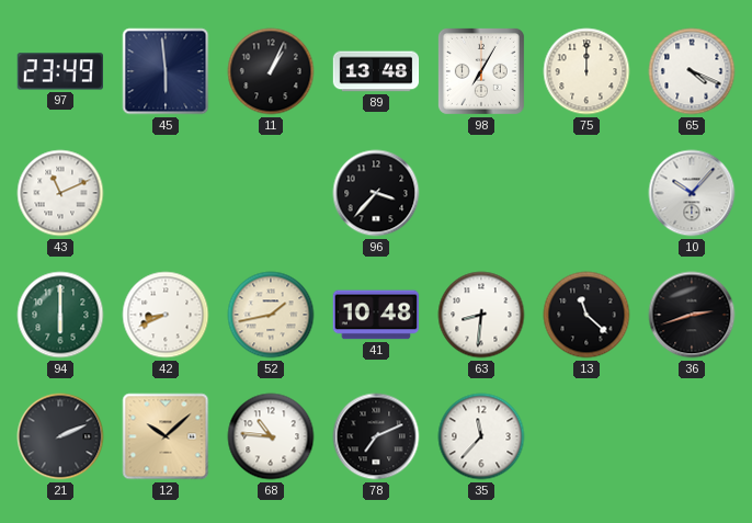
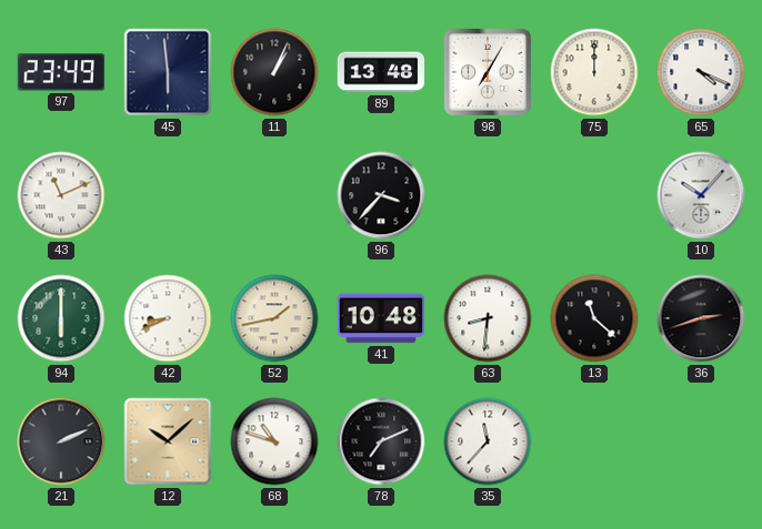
68: 10:46 -> 10:48
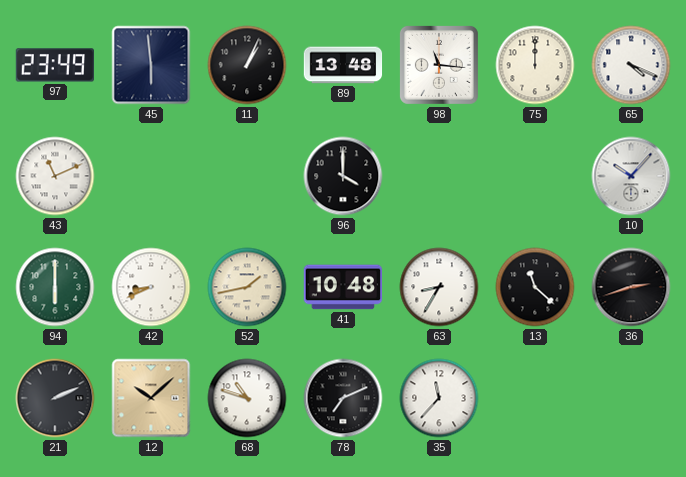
98: 7:05 -> 11:16
96: 3:37 -> 4:00
63: 8:31 -> 8:35
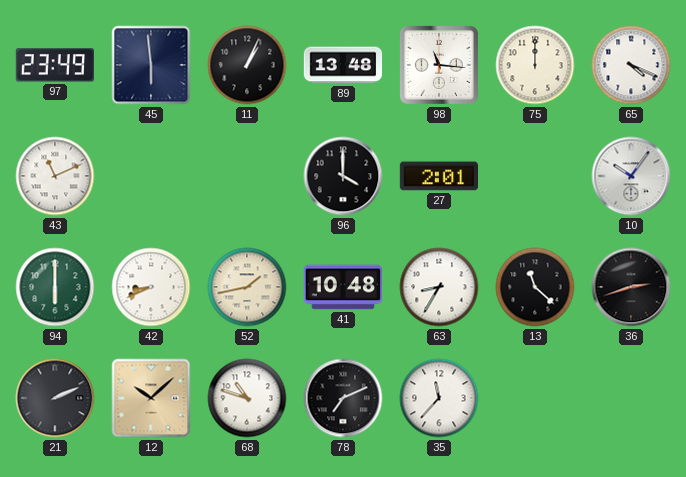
27: none -> 2:01
10: 10:07 -> 10:06
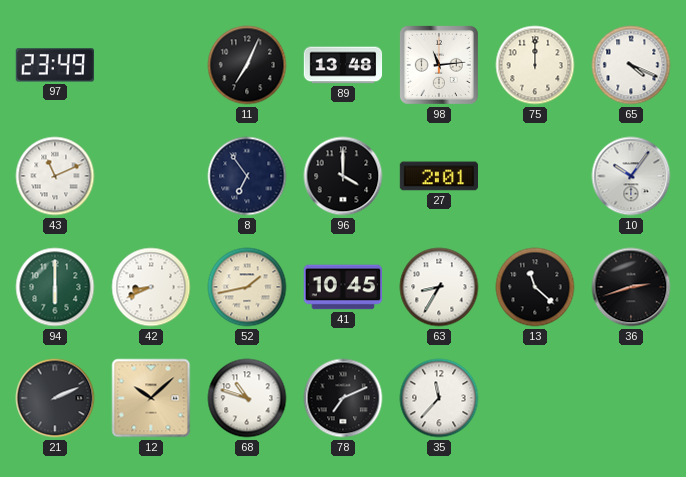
45: 5:59 -> none
11: 1:04 -> 7:04
98: 11:16 -> 11:14
8: none -> 6:54
41: 10:48 -> 10:45
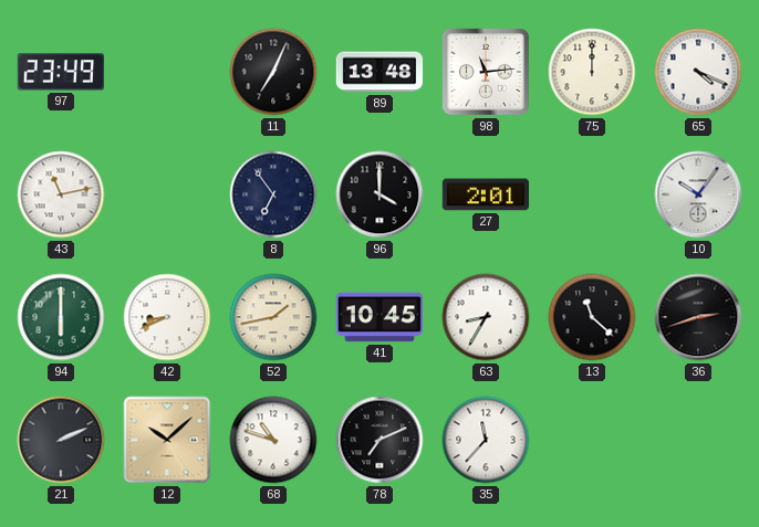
43: 11:11 -> 11:13
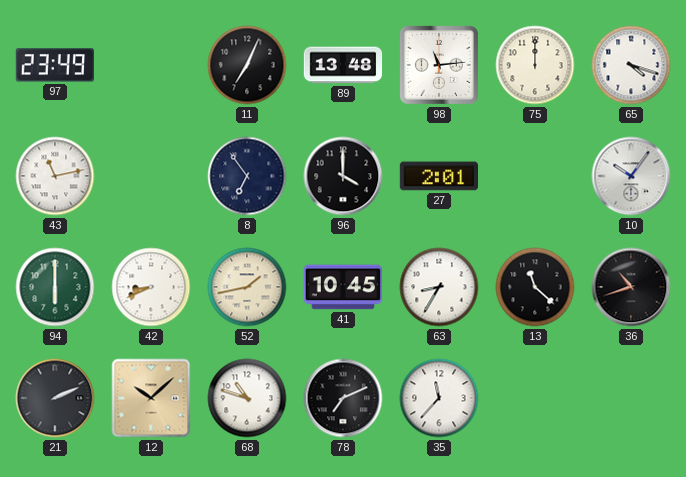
65: 4:19 -> 4:18
36: 2:42 -> 10:42
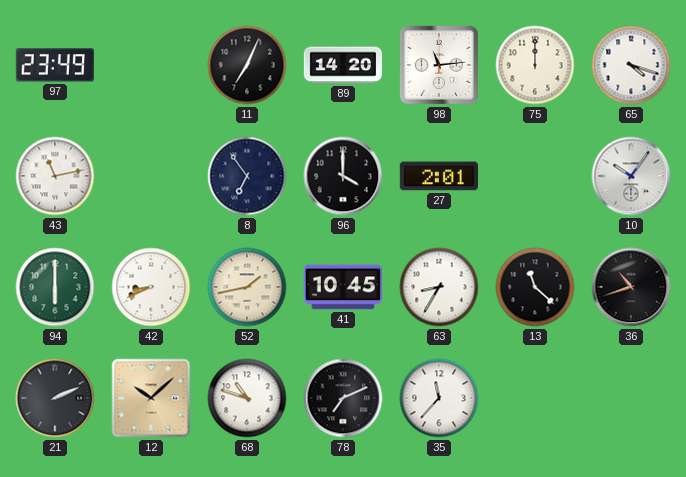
89: 13:48 -> 14:20
